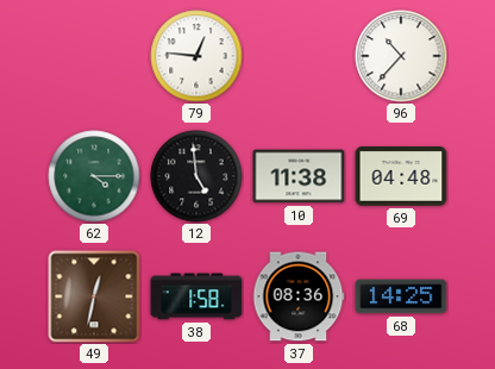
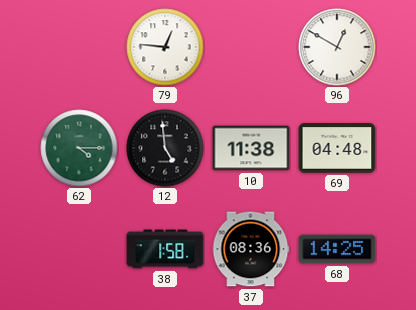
96: 10:37 -> 12:50
49: 12:32 -> none
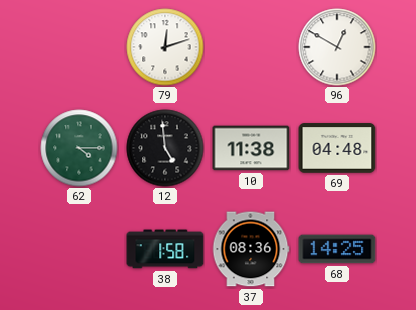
79: 12:46 -> 12:12
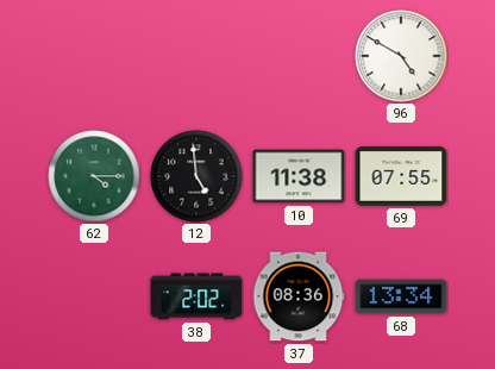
79: 12:12 -> none
96: 12:50 -> 4:50
69: 04:48 -> 07:55
38: 1:58 -> 2:02
68: 14:25 -> 13:34
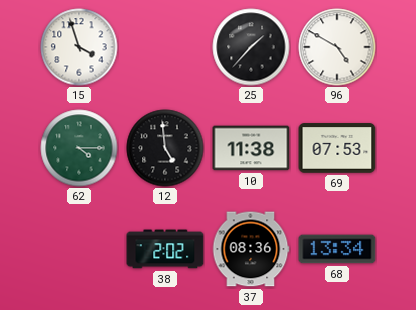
15: none -> 3:57
25: none -> 1:37
69: 07:55 -> 07:53
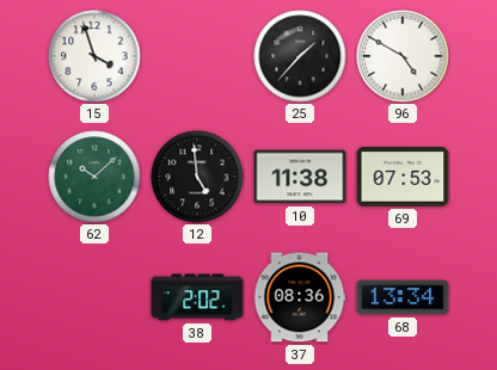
62: 4:15 -> 10:08
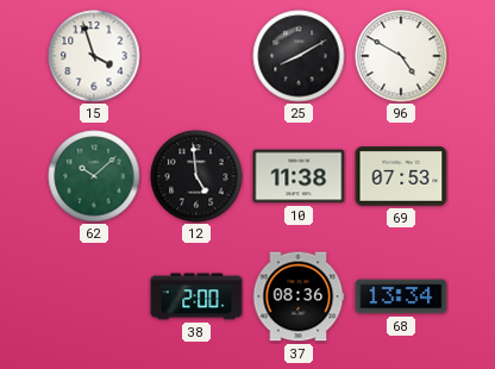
25: 1:37 -> 8:10
38: 2:02 -> 2:00
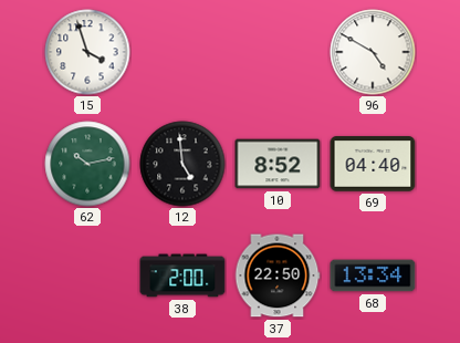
25: 8:10 -> none
62: 10:08 -> 10:13
10: 11:38 -> 8:52
69: 07:53 -> 04:40
37: 08:36 -> 22:50
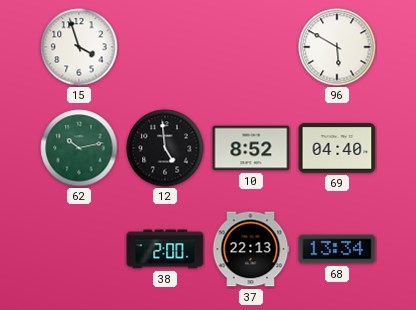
96: 4:50 -> 5:50
37: 22:50 -> 22:13
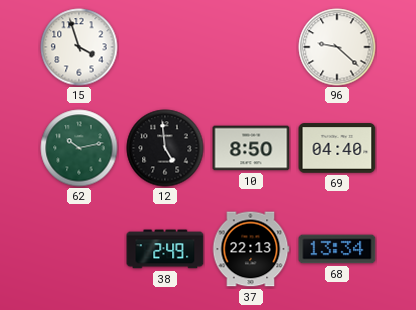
96: 5:50 -> 9:22
10: 8:52 -> 8:50
38: 2:00 -> 2:49
